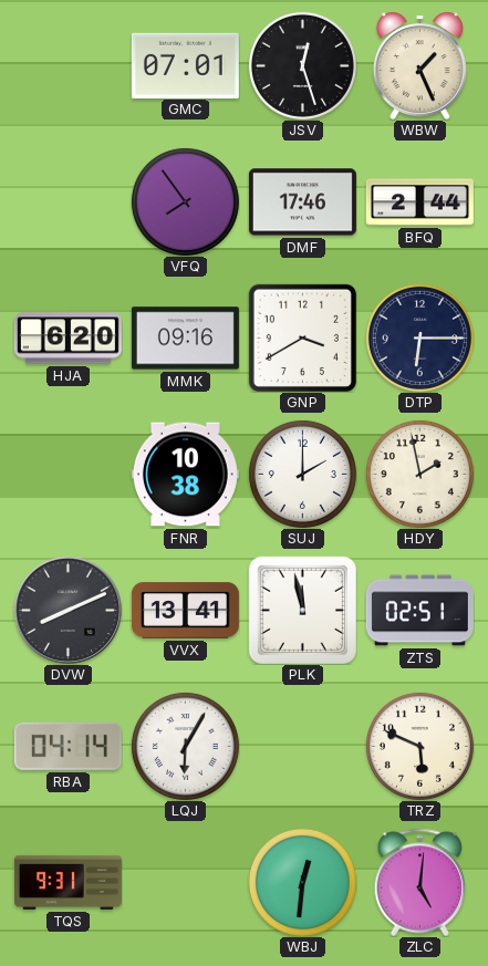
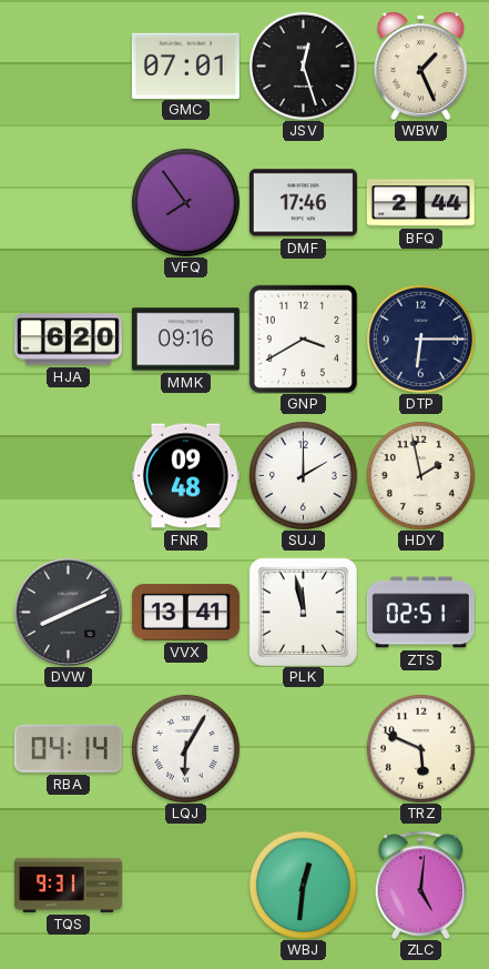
FNR: 10:38 -> 09:48
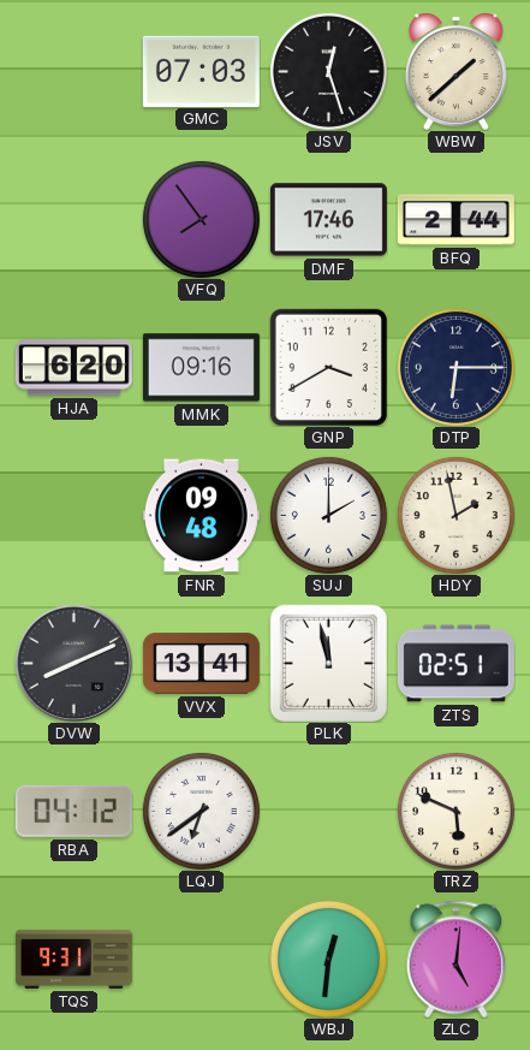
GMC: 07:01 -> 07:03
WBW: 1:26 -> 1:38
RBA: 04:14 -> 04:12
LQJ: 6:05 -> 6:39
